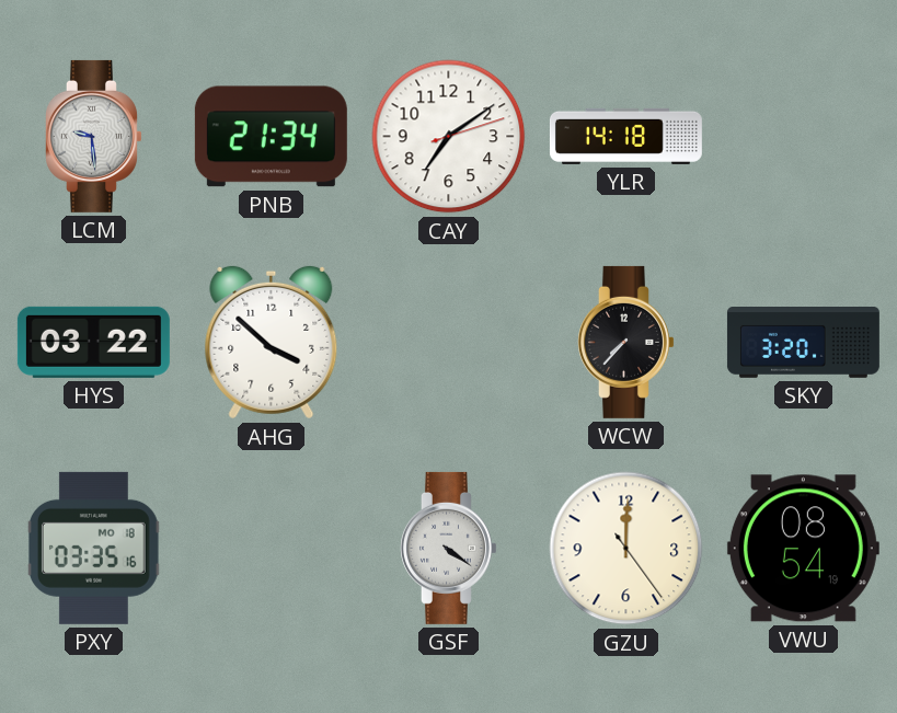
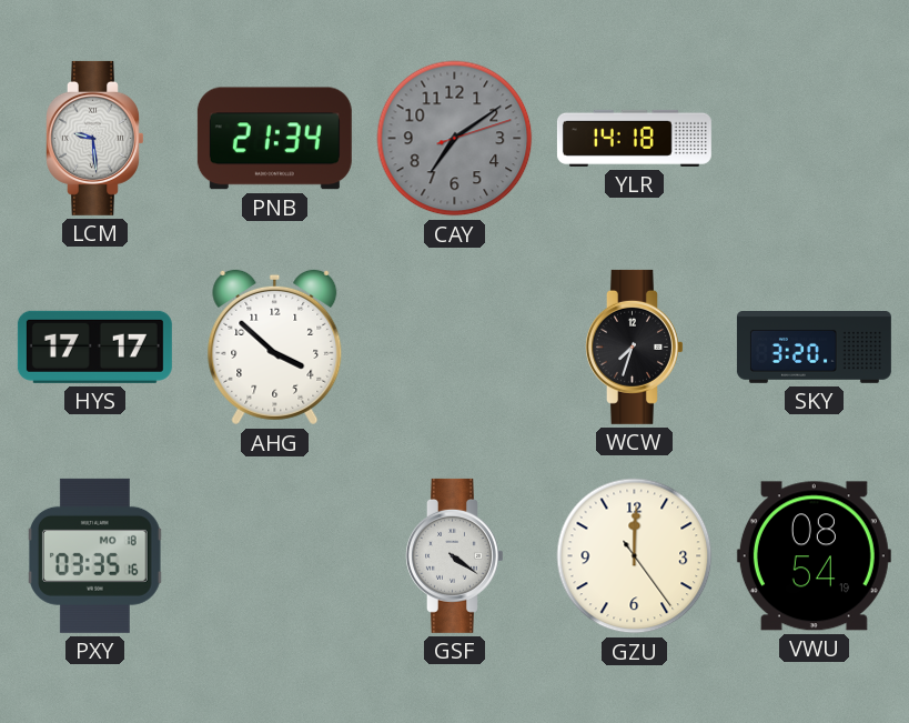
CAY dial: white -> grey
HYS: 03:22 -> 17:17
WCW: 7:37 -> 7:33
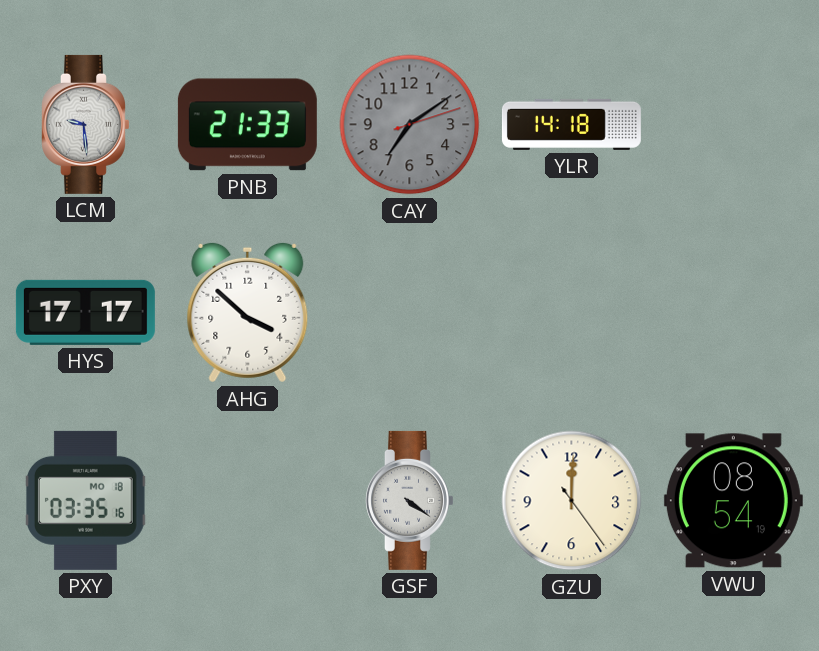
PNB: 21:34 -> 21:33
WCW: 7:33 -> none
SKY: 3:20 -> none
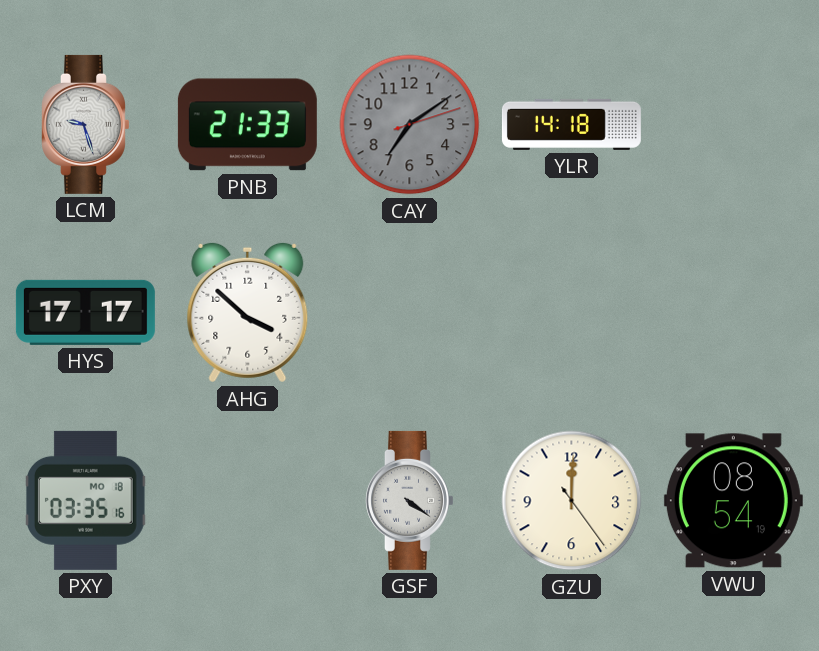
LCM: 9:29 -> 9:27
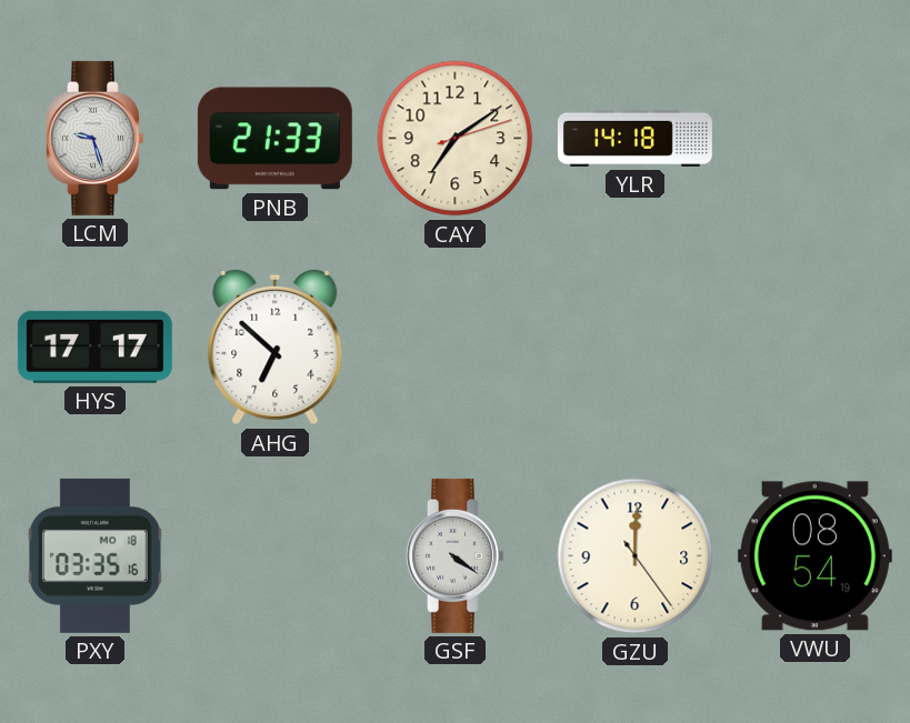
CAY dial: grey -> cream
AHG: 3:52 -> 6:52
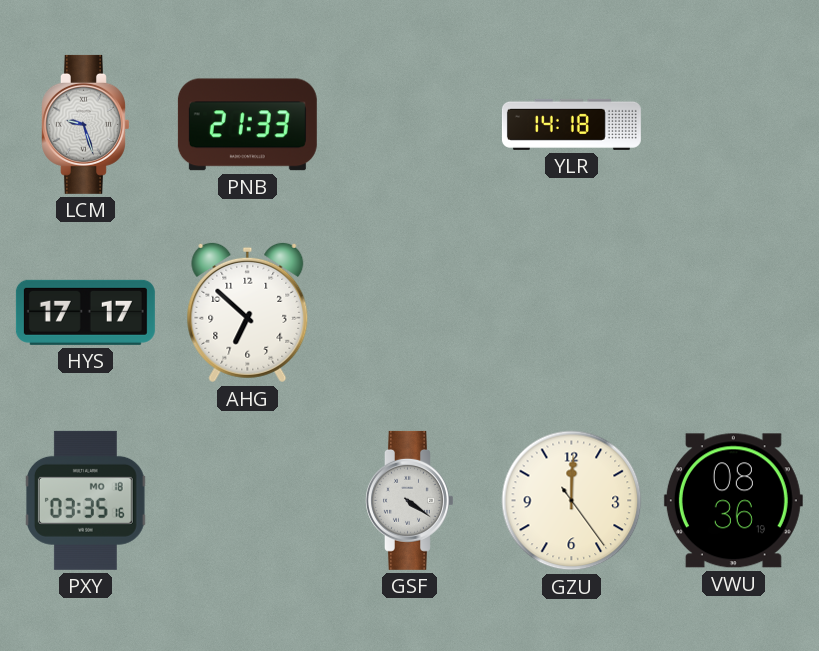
CAY: 7:09 -> none
VWU: 08:54 -> 08:36
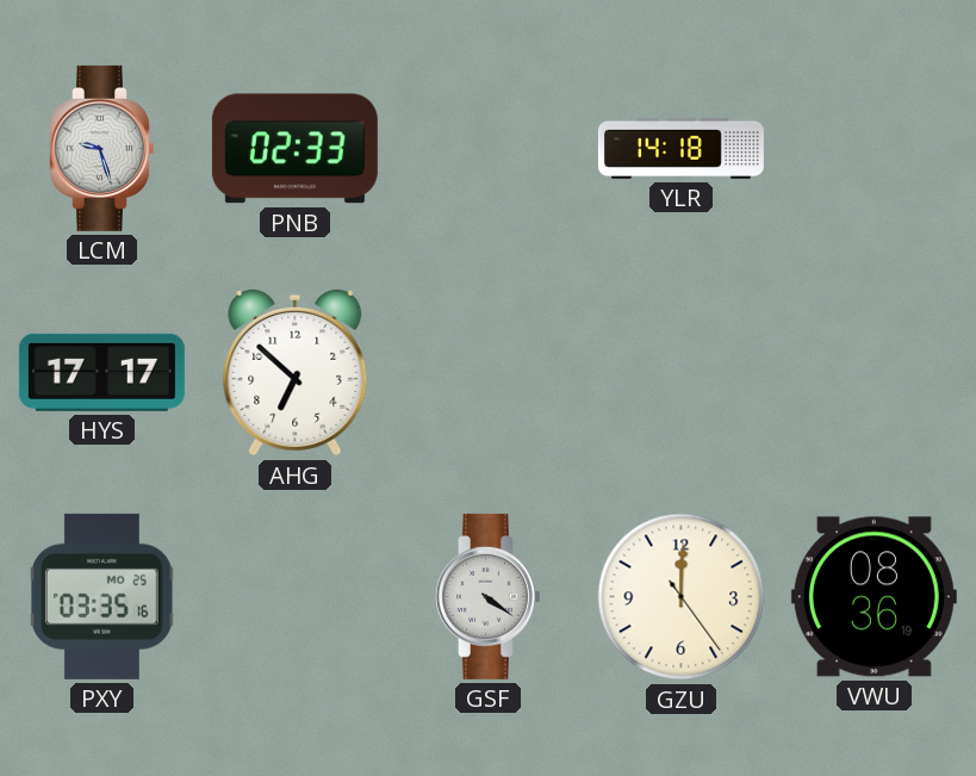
PNB: 21:33 -> 02:33
PXY date: MO 18 -> MO 25
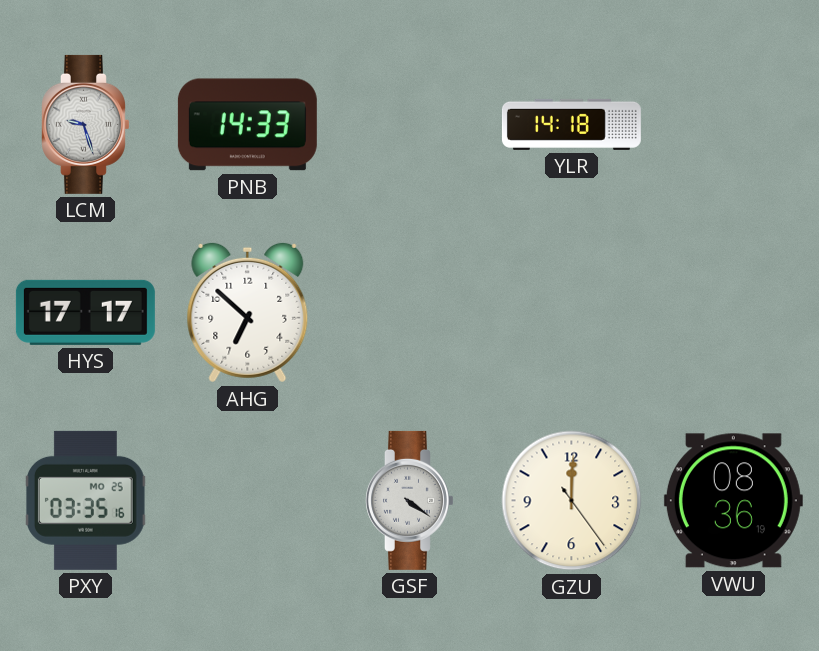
PNB: 02:33 -> 14:33
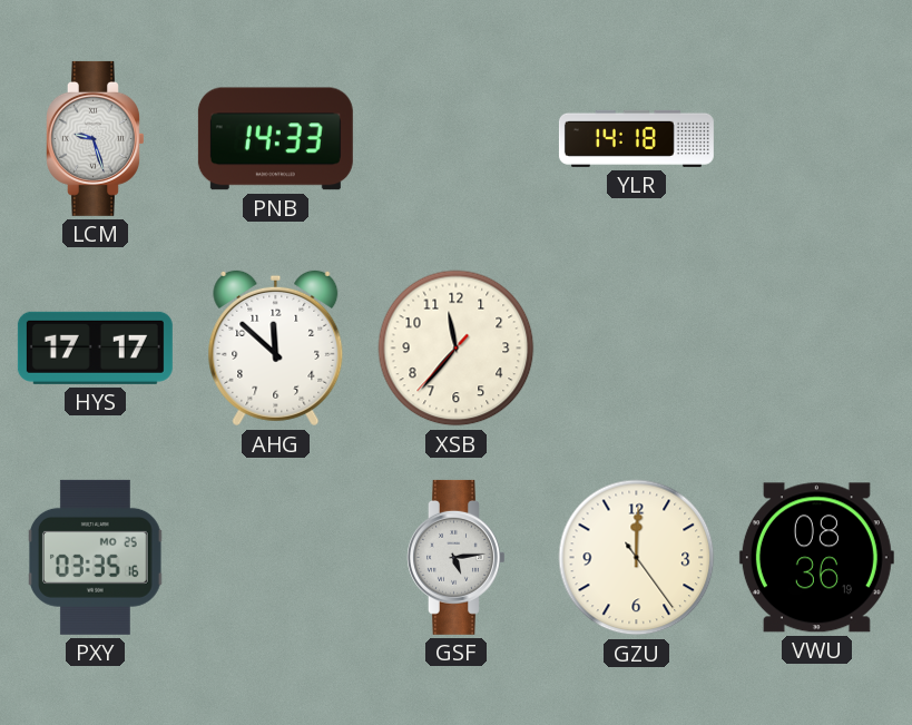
AHG: 6:52 -> 11:52
XSB: none -> 11:36
GSF: 4:21 -> 5:14
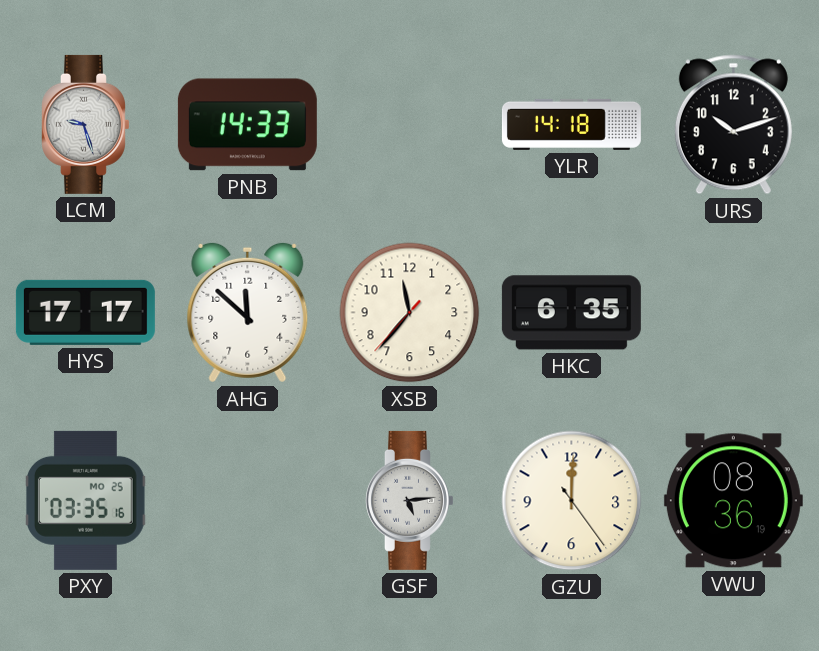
URS: none -> 10:12
HKC: none -> 6:35
